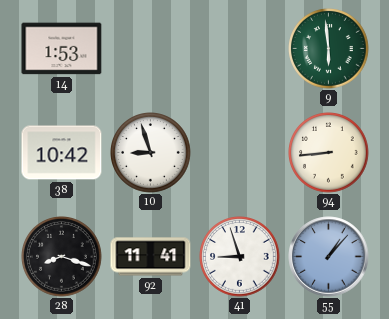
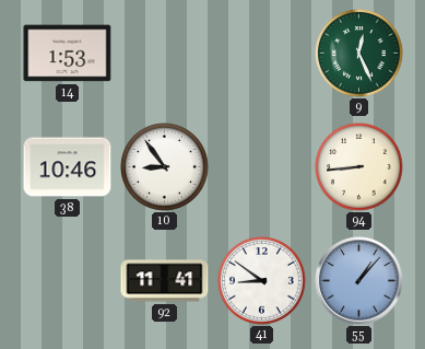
9: 5:59 -> 12:26
38: 10:42 -> 10:46
10: 8:57 -> 8:54
28: 8:18 -> none
41: 8:57 -> 8:51
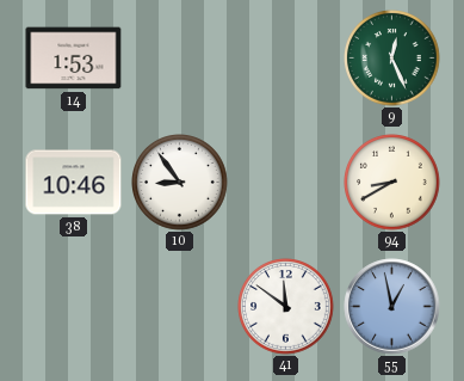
94: 8:44 -> 8:40
92: 11:41 -> none
41: 8:51 -> 11:51
55: 1:07 -> 12:58
